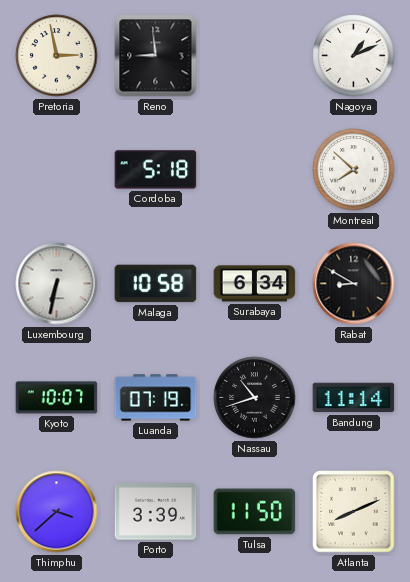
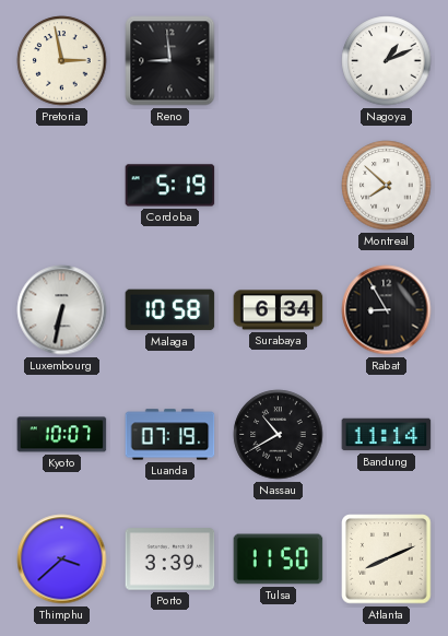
Cordoba: 5:18 -> 5:19
Rabat: 8:50 -> 8:55
Nassau: 10:42 -> 10:40
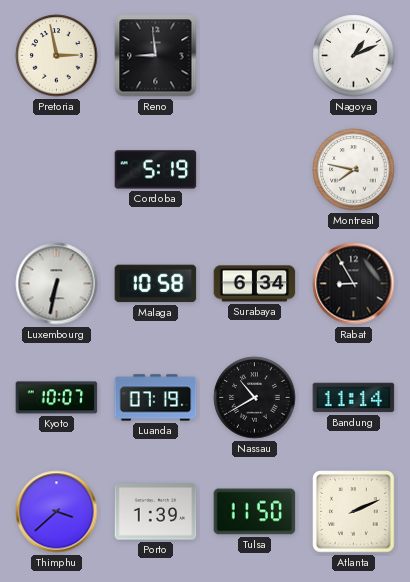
Montreal: 7:52 -> 7:47
Porto: 3:39 -> 1:39
Atlanta: 8:11 -> 2:11
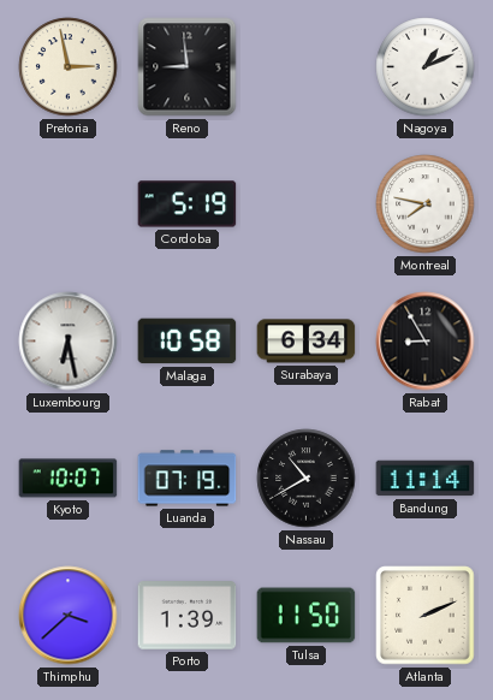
Luxembourg: 6:32 -> 6:28
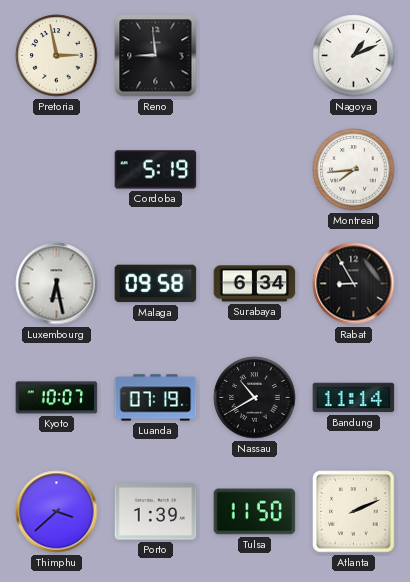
Montreal: 7:47 -> 7:44
Malaga: 10:58 -> 09:58
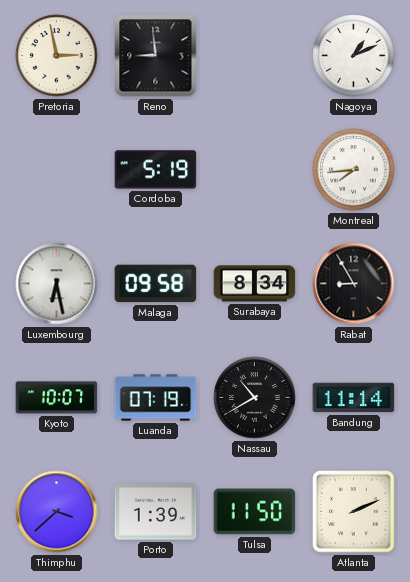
Surabaya: 6:34 -> 8:34
